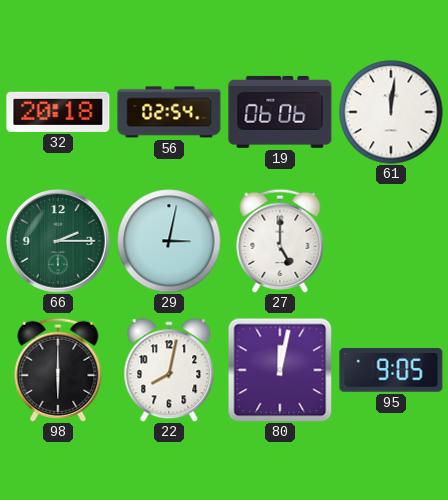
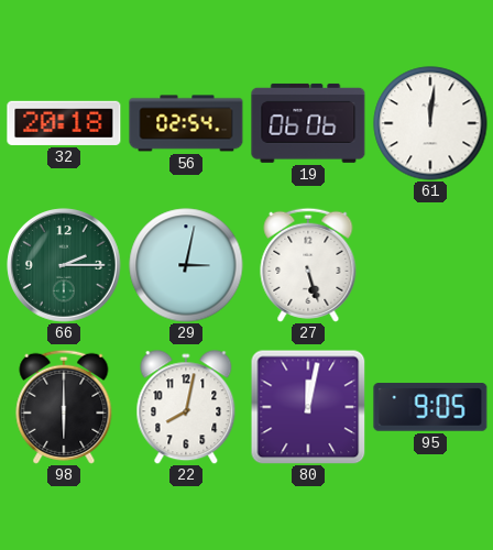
27: 5:00 -> 5:27
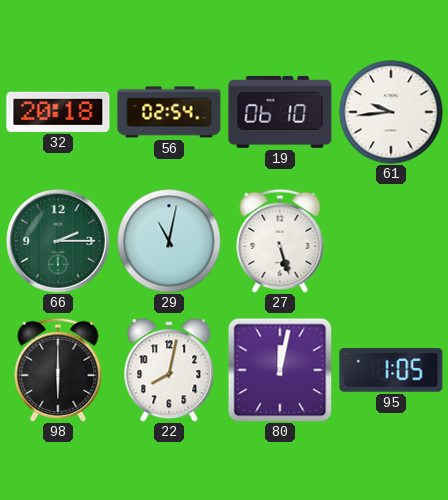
19: 06:06 -> 06:10
61: 12:01 -> 9:44
29: 3:02 -> 11:02
95: 9:05 -> 1:05
